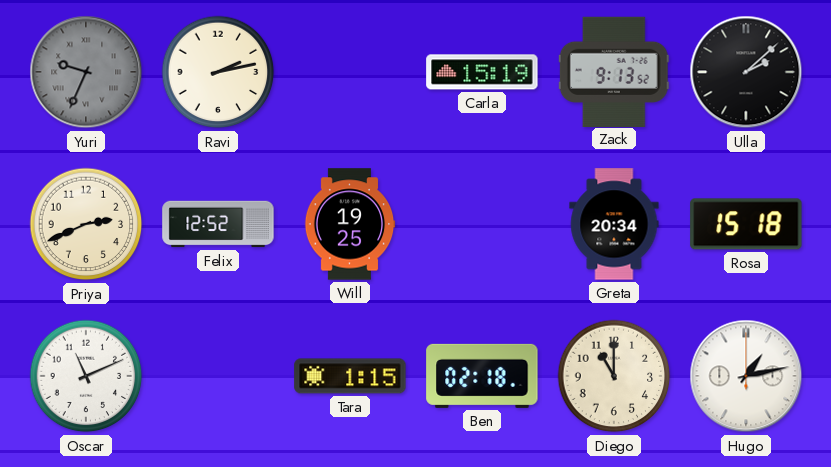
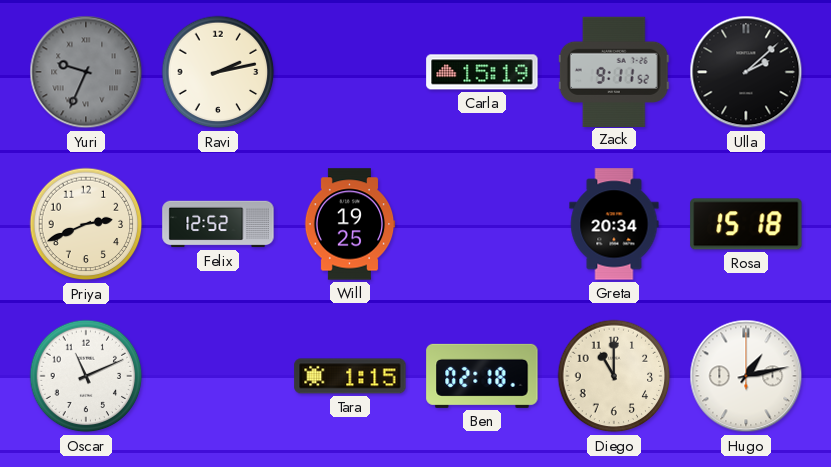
Zack: 9:13 -> 9:11
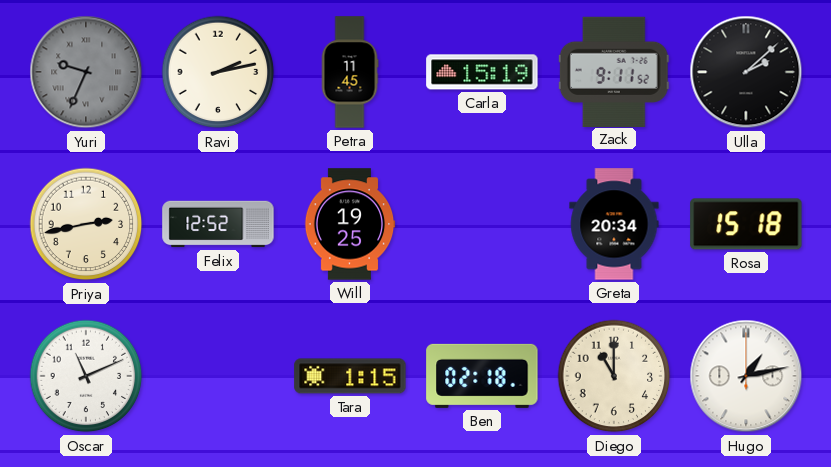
Petra: none -> 11:45
Priya: 2:41 -> 2:43
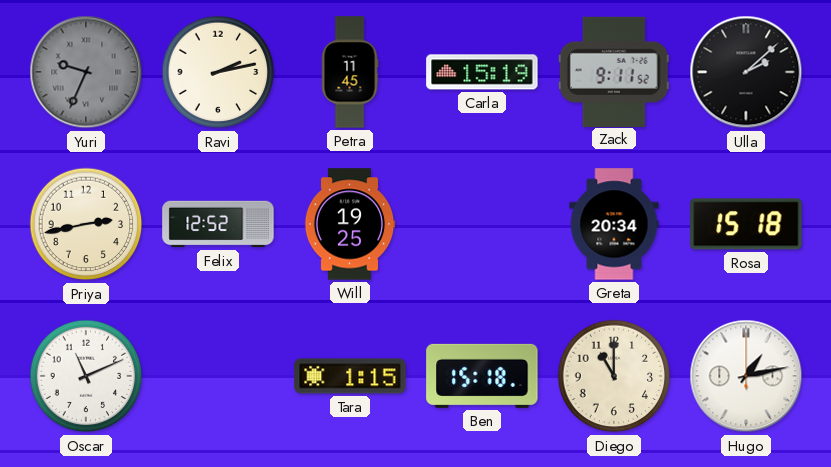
Ben: 02:18 -> 15:18
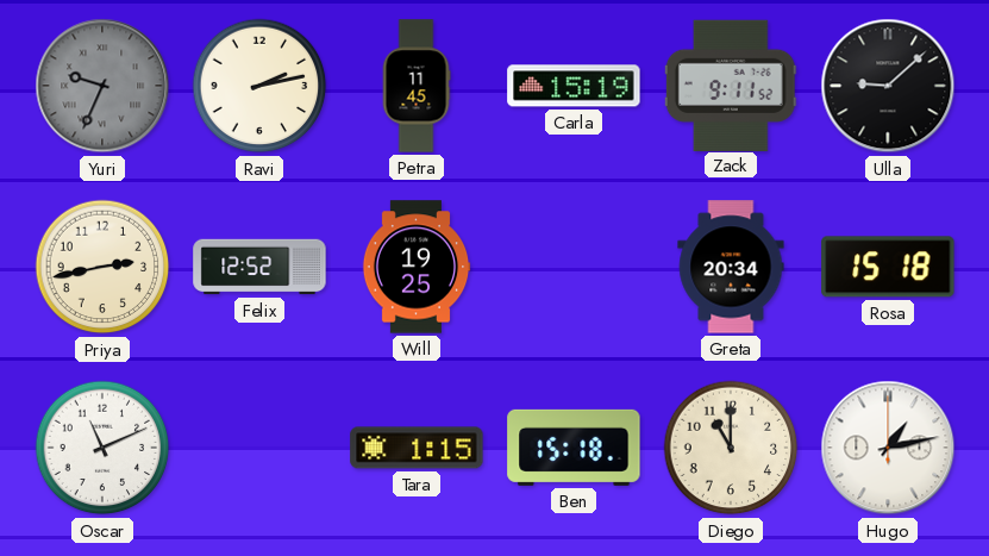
Ulla: 2:08 -> 9:08
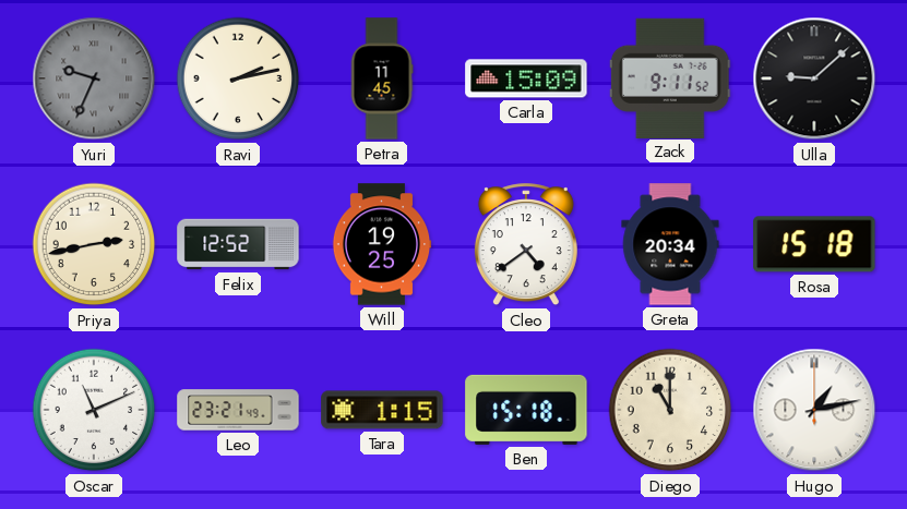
Carla: 15:19 -> 15:09
Cleo: none -> 4:39
Leo: none -> 23:21
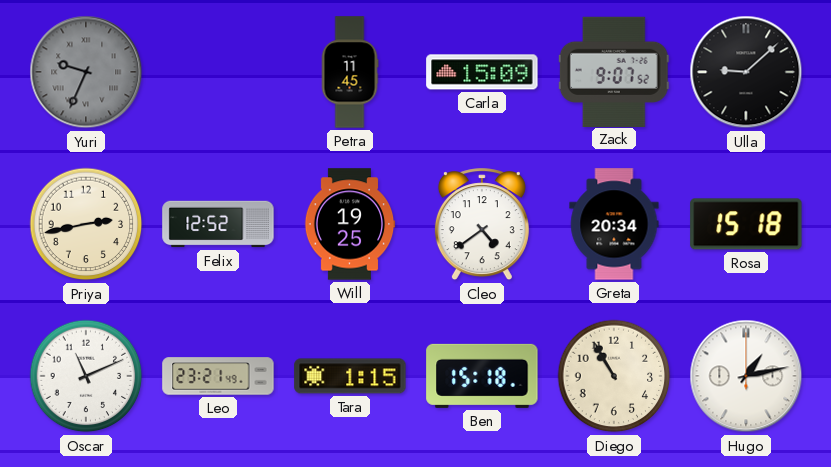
Ravi: 2:13 -> none
Zack: 9:11 -> 9:07
Diego: 11:00 -> 10:55
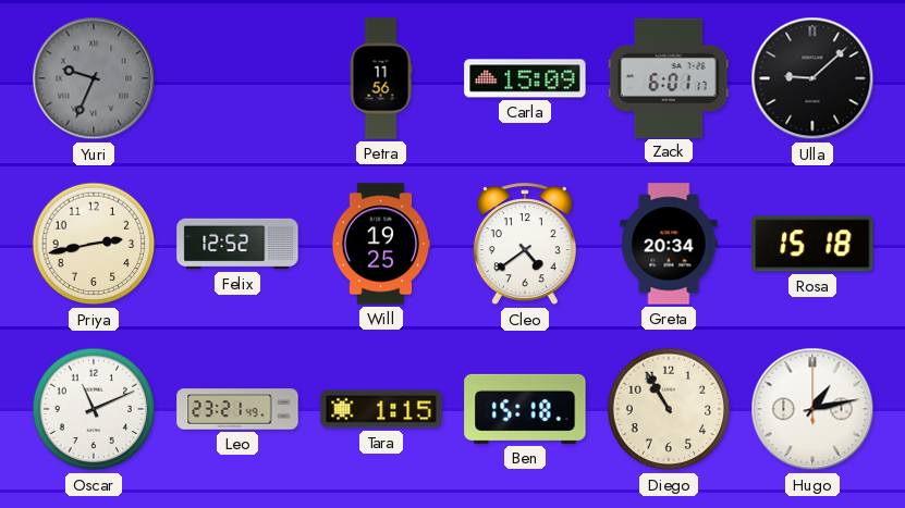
Petra: 11:45 -> 11:56
Zack: 9:07 -> 6:01
